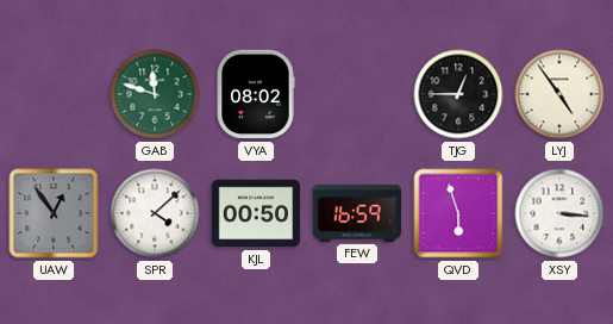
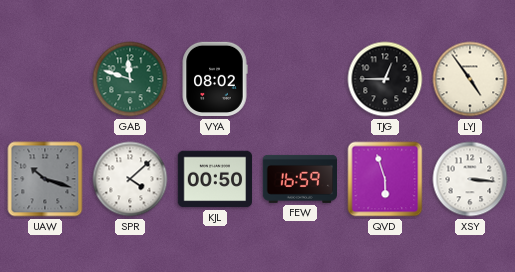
UAW: 12:54 -> 10:18
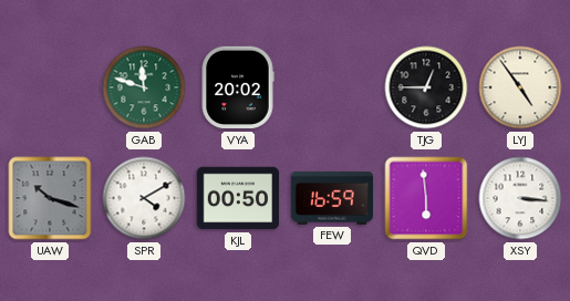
VYA: 08:02 -> 20:02
SPR: 4:08 -> 4:10
QVD: 5:57 -> 5:59
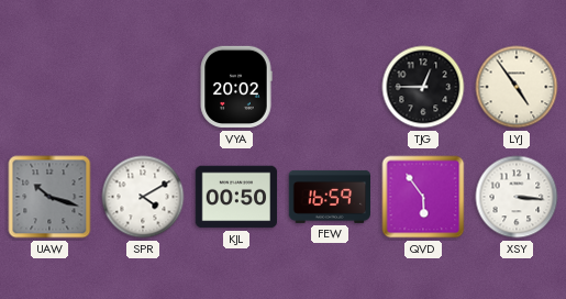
GAB: 11:48 -> none
QVD: 5:59 -> 5:54
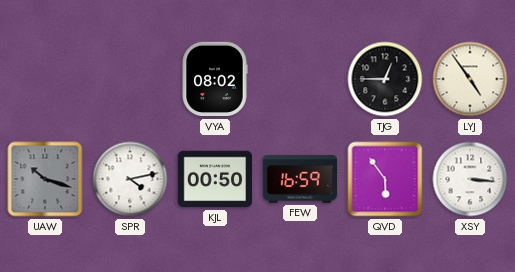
VYA: 20:02 -> 08:02
SPR: 4:10 -> 4:13
